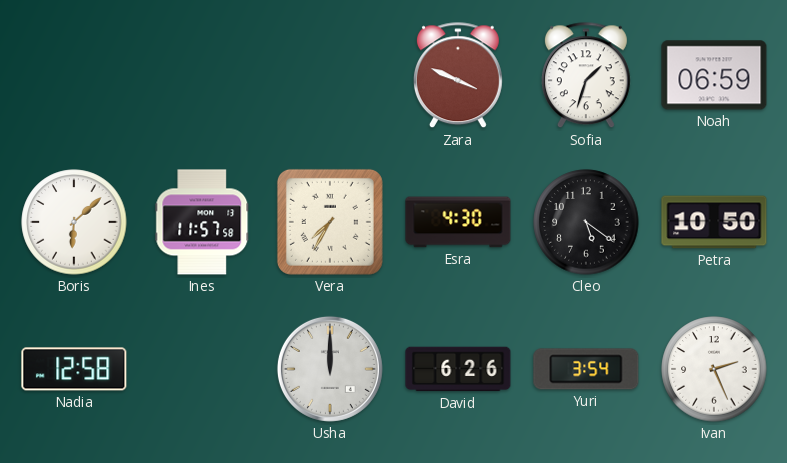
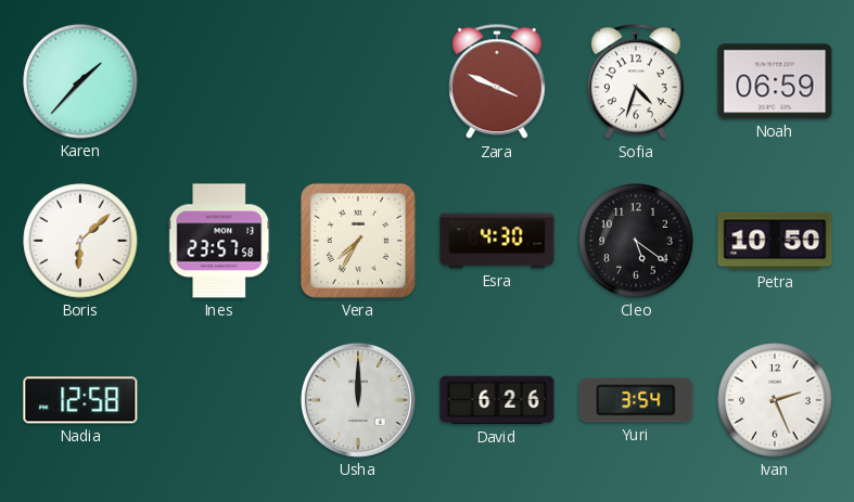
Karen: none -> 1:37
Sofia: 1:33 -> 4:33
Ines: 11:57 -> 23:57
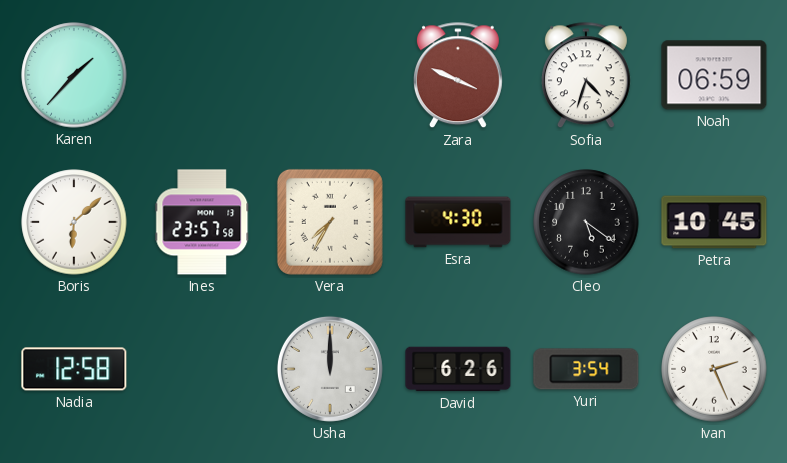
Petra: 10:50 -> 10:45
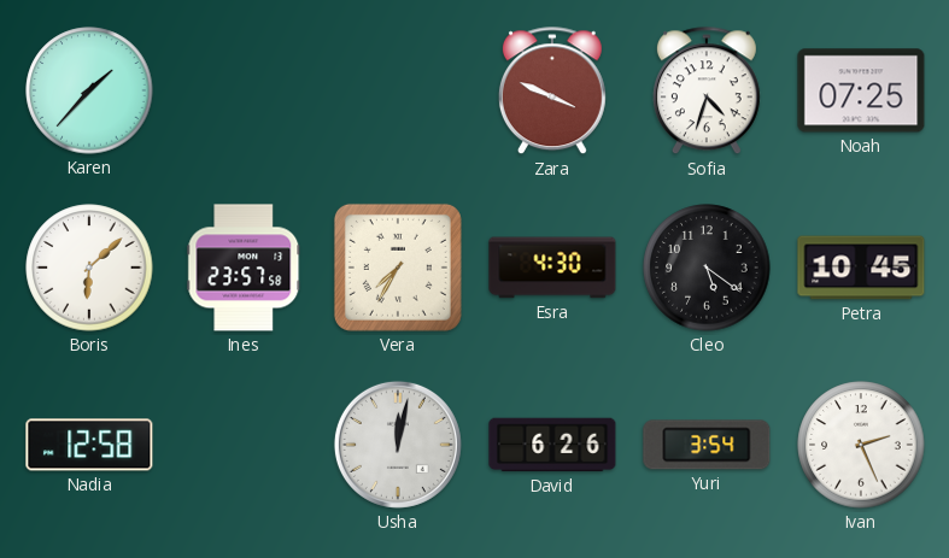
Noah: 06:59 -> 07:25
Usha: 12:00 -> 12:02
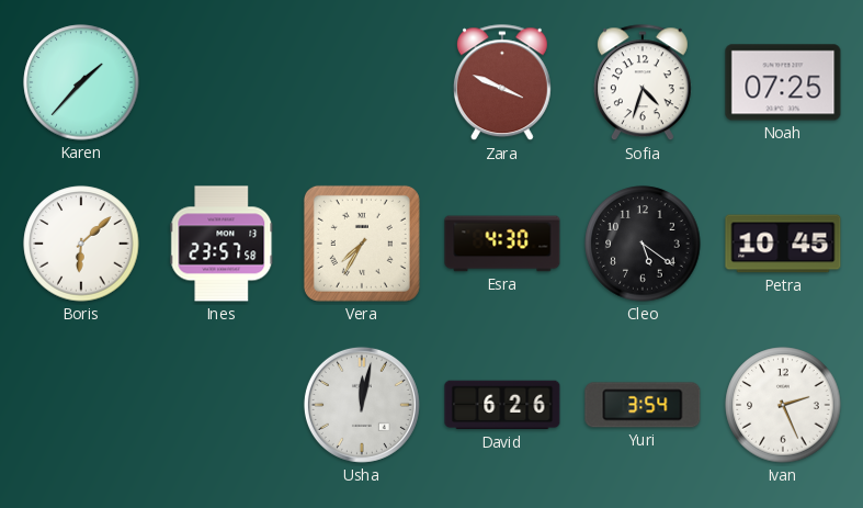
Nadia: 12:58 -> none
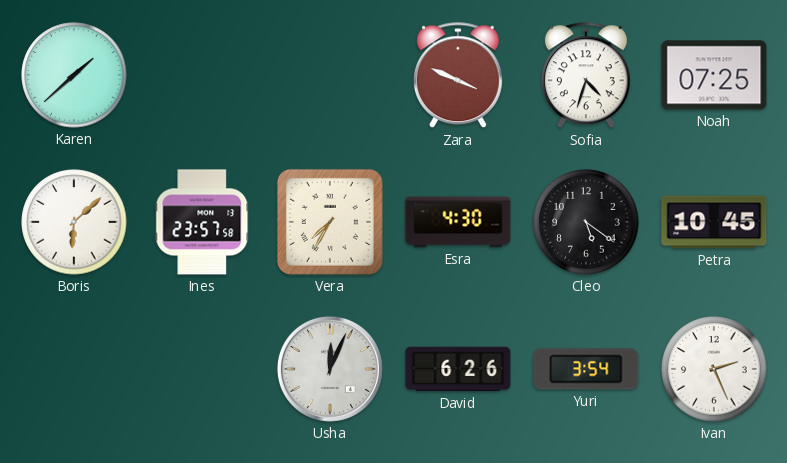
Karen: 1:37 -> 1:38
Usha: 12:02 -> 12:04
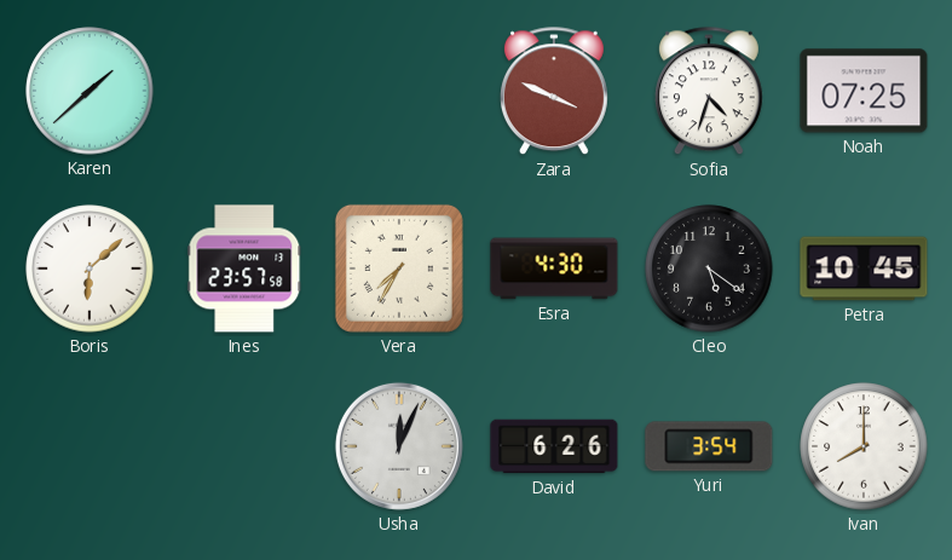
Ivan: 2:26 -> 8:00
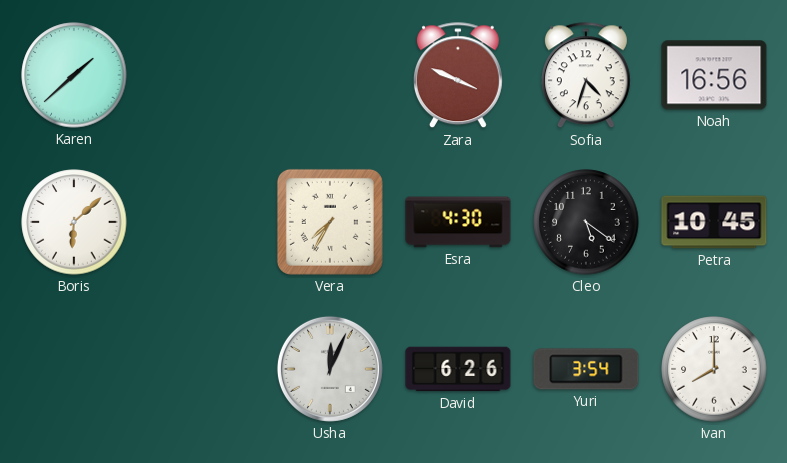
Noah: 07:25 -> 16:56
Ines: 23:57 -> none
